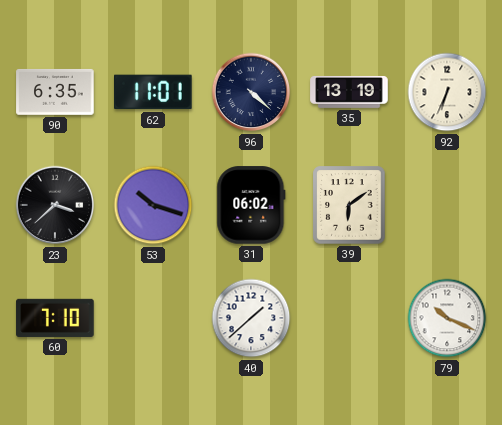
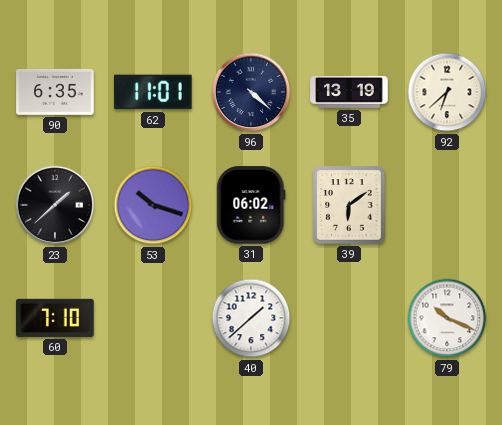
92: 6:34 -> 6:38
23: 3:38 -> 1:38
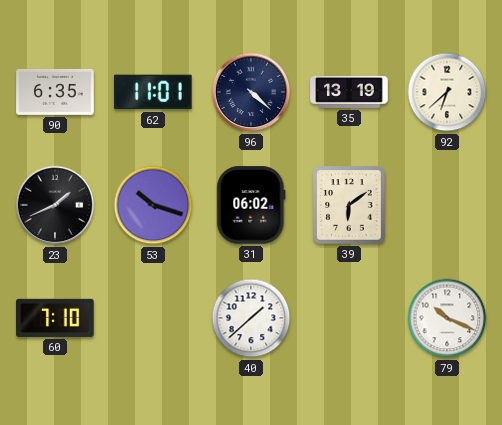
23: 1:38 -> 1:41
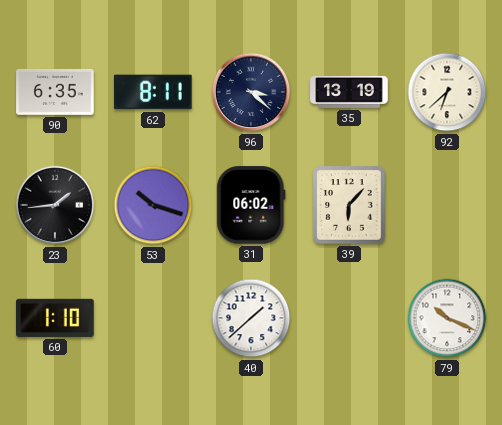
62: 11:01 -> 8:11
96: 4:22 -> 3:22
23: 1:41 -> 1:44
39: 6:09 -> 6:07
60: 7:10 -> 1:10
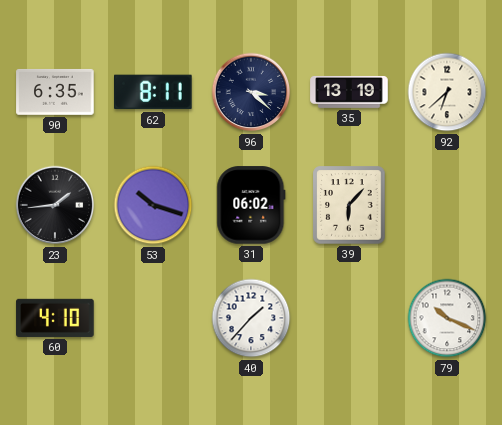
60: 1:10 -> 4:10
40: 1:38 -> 1:37
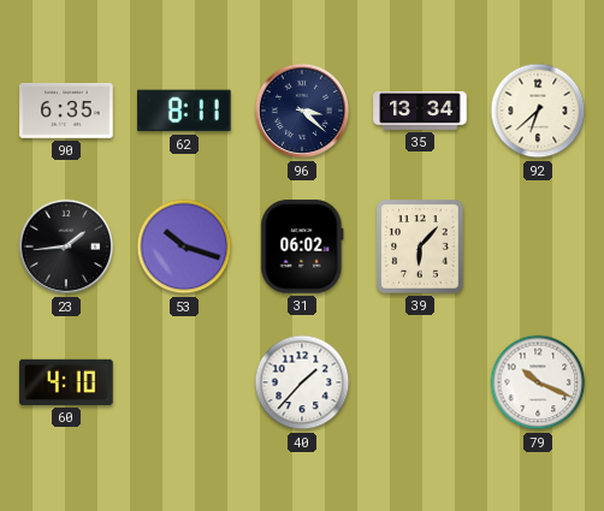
35: 13:19 -> 13:34
